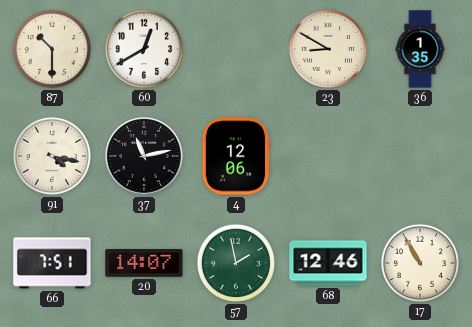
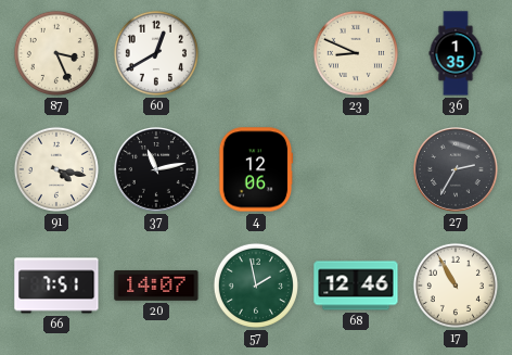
87: 10:30 -> 3:26
23: 8:50 -> 8:49
27: none -> 2:35
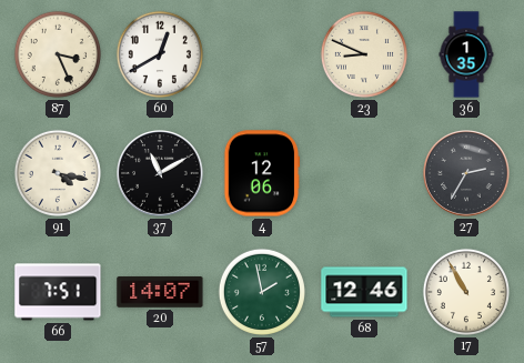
37: 11:13 -> 11:10
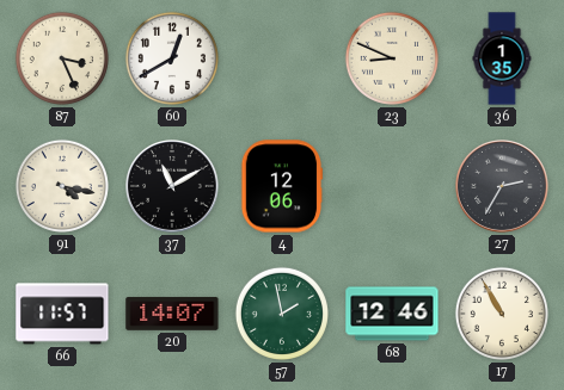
66: 7:51 -> 11:57
